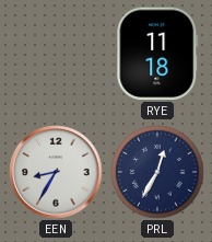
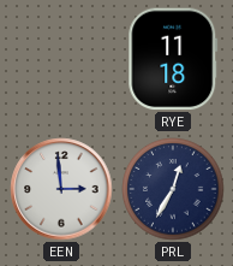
EEN: 8:35 -> 2:59
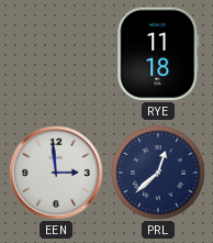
PRL: 12:35 -> 12:38
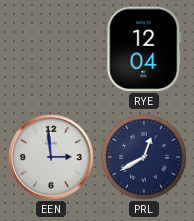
RYE: 11:18 -> 12:04
PRL: 12:38 -> 12:40
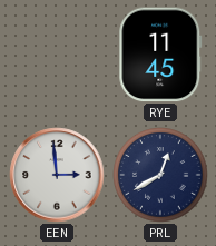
RYE: 12:04 -> 11:45
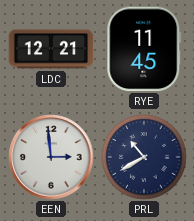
LDC: none -> 12:21
PRL: 12:40 -> 10:40
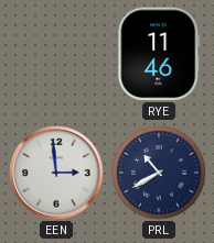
LDC: 12:21 -> none
RYE: 11:45 -> 11:46
